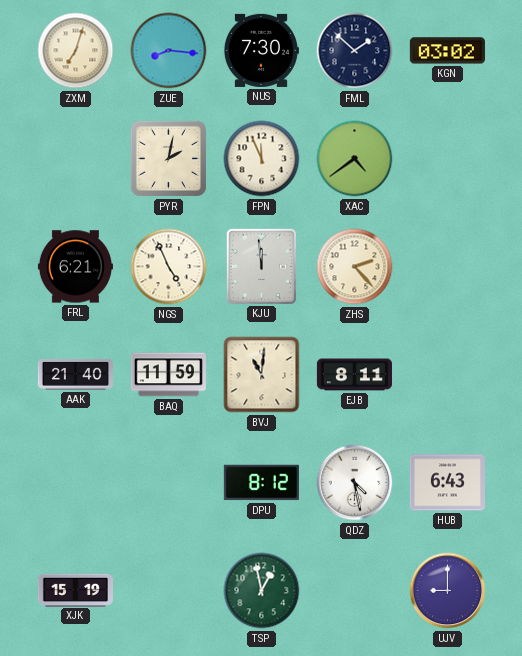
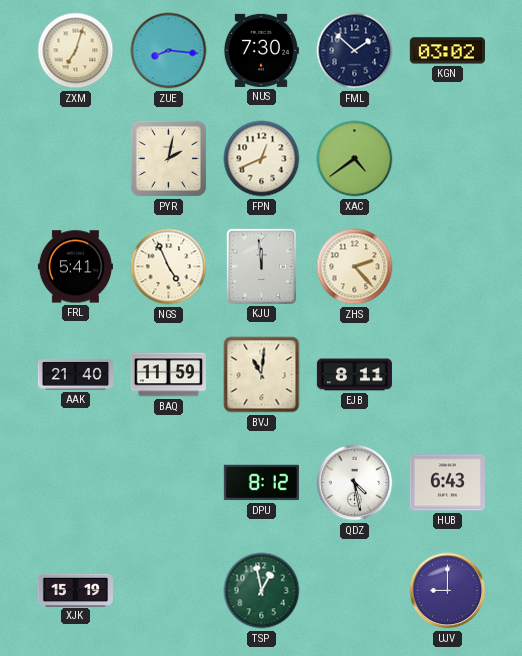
FPN: 11:56 -> 12:41
FRL: 6:21 -> 5:41
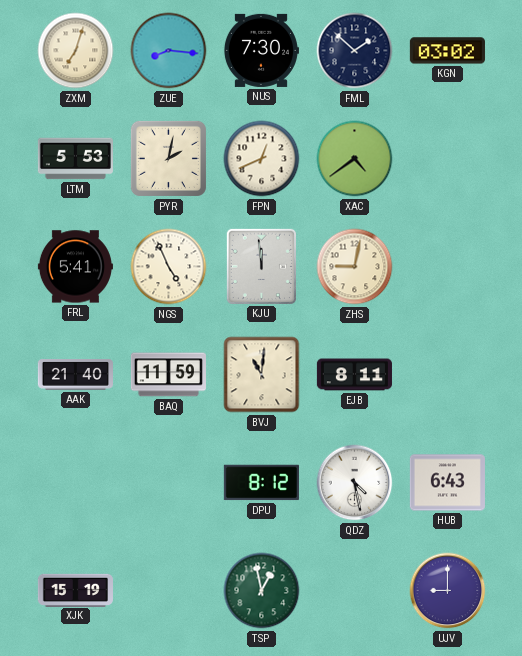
LTM: none -> 5:53
ZHS: 2:23 -> 9:02
